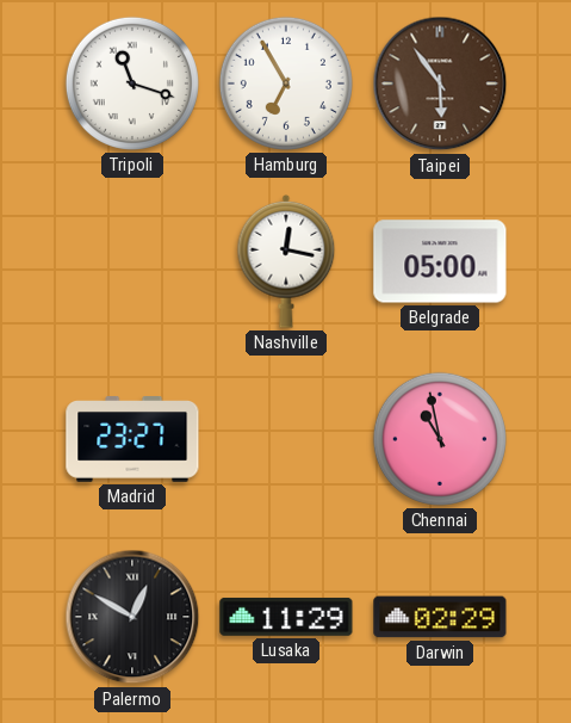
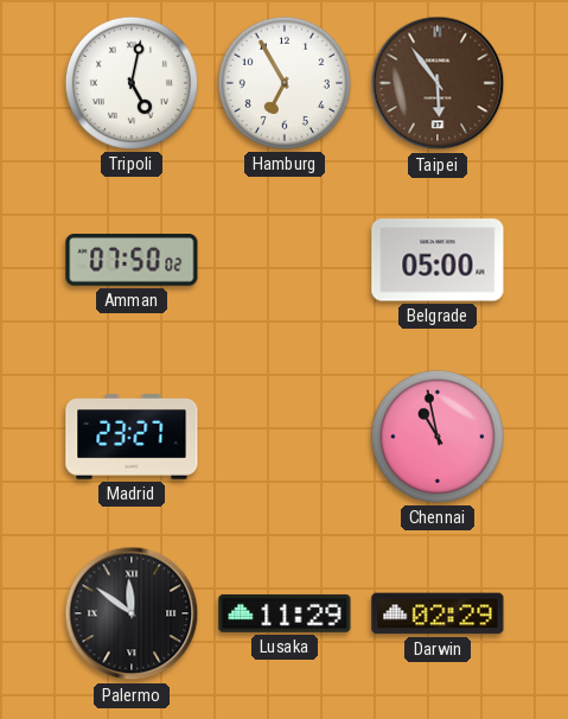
Tripoli: 11:18 -> 5:02
Amman: none -> 07:50
Nashville: 12:17 -> none
Palermo: 12:50 -> 11:51
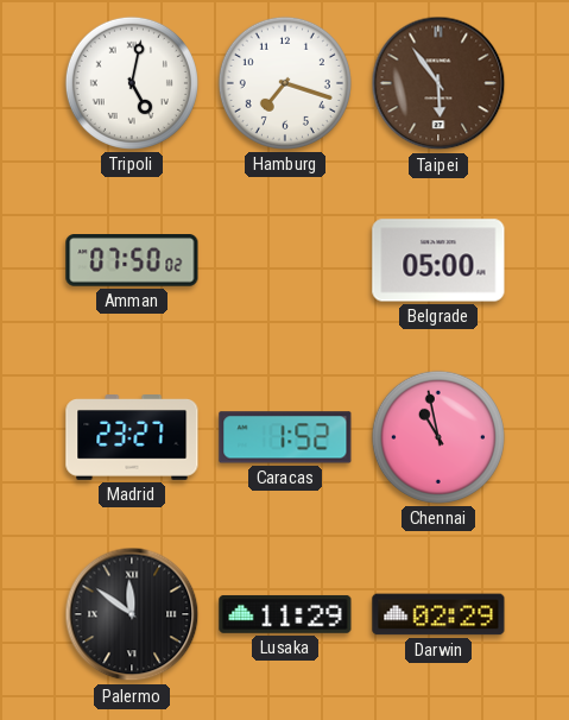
Hamburg: 6:55 -> 7:18
Caracas: none -> 1:52
